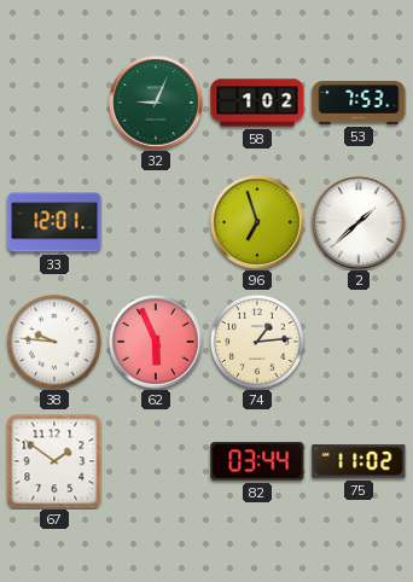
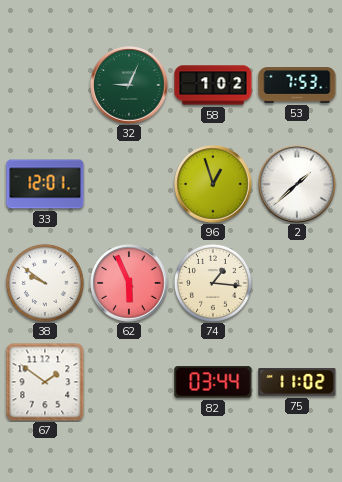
96: 6:57 -> 12:57
38: 9:46 -> 9:51
74: 1:14 -> 1:16
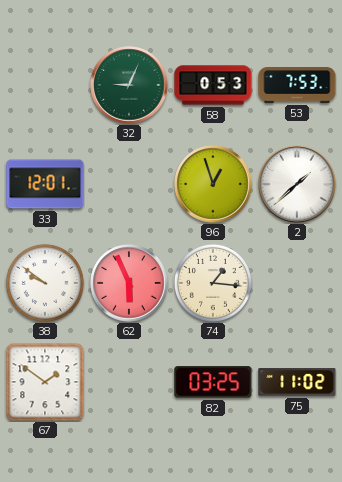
58: 1:02 -> 0:53
82: 03:44 -> 03:25
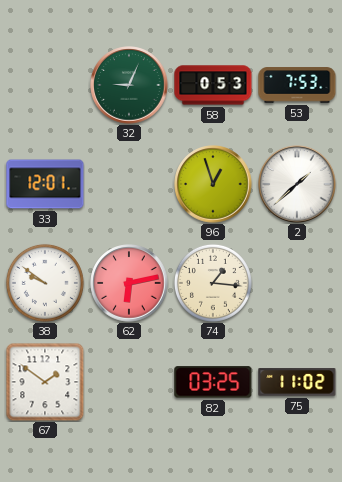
62: 5:56 -> 6:13
